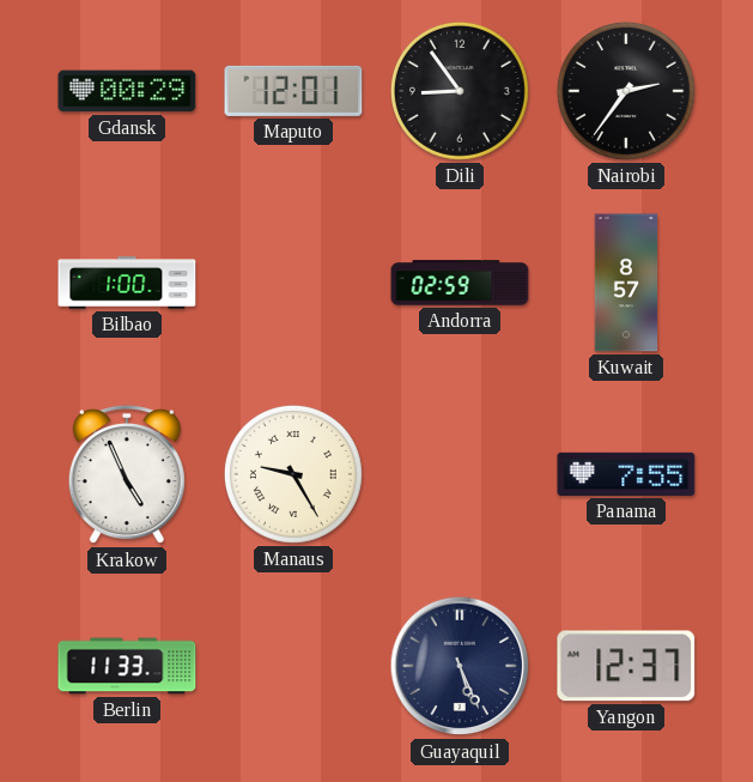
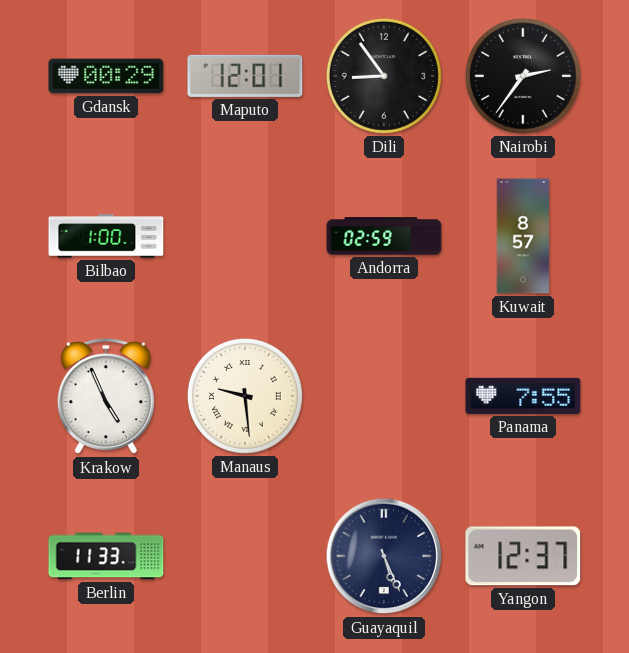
Manaus: 9:25 -> 9:29
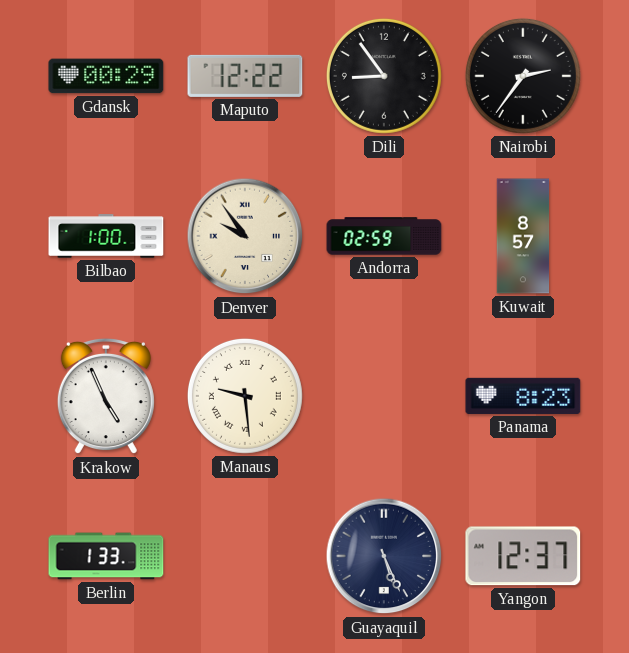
Maputo: 12:01 -> 12:22
Denver: none -> 9:54
Panama: 7:55 -> 8:23
Berlin: 11:33 -> 1:33
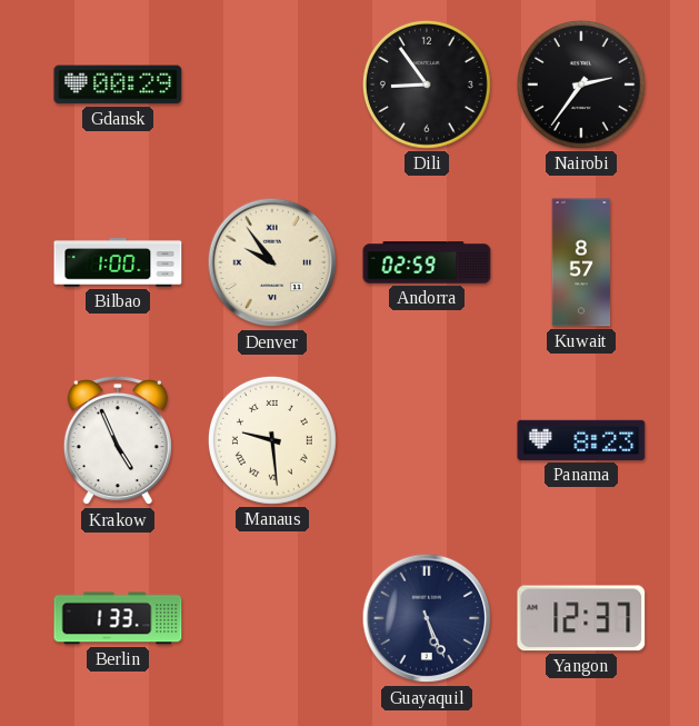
Maputo: 12:22 -> none
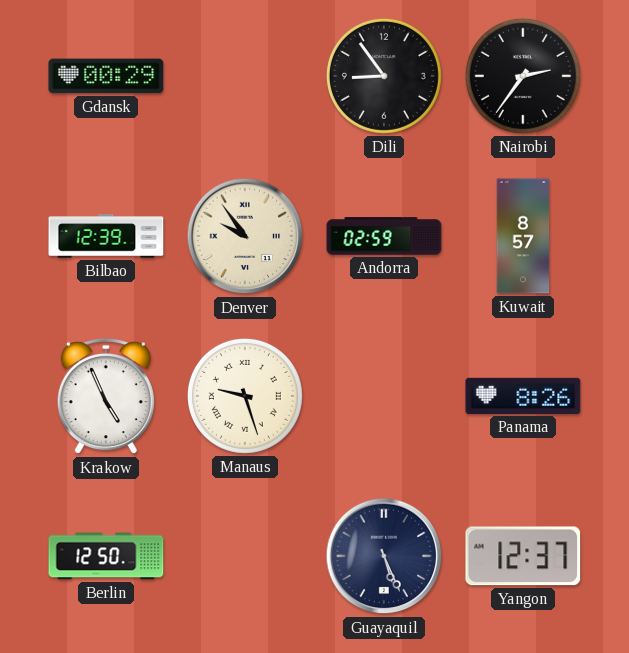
Bilbao: 1:00 -> 12:39
Manaus: 9:29 -> 9:27
Panama: 8:23 -> 8:26
Berlin: 1:33 -> 12:50
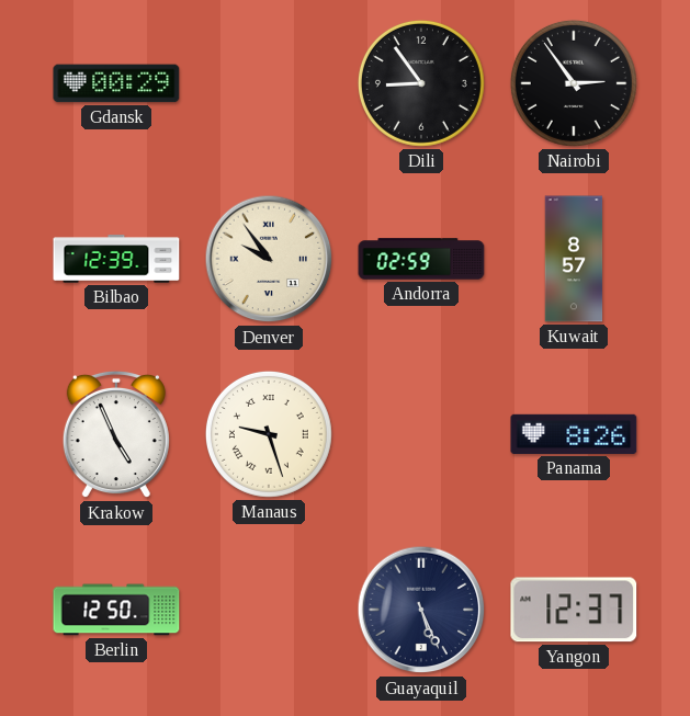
Nairobi: 2:36 -> 2:54
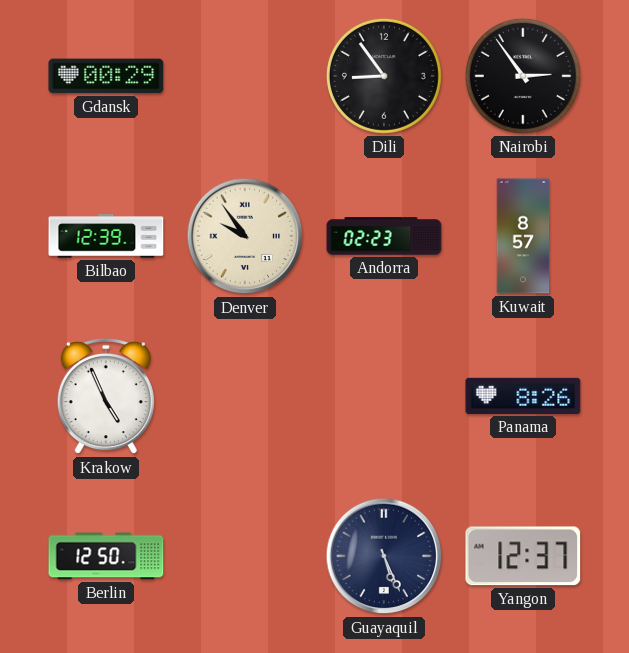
Andorra: 02:59 -> 02:23
Manaus: 9:27 -> none
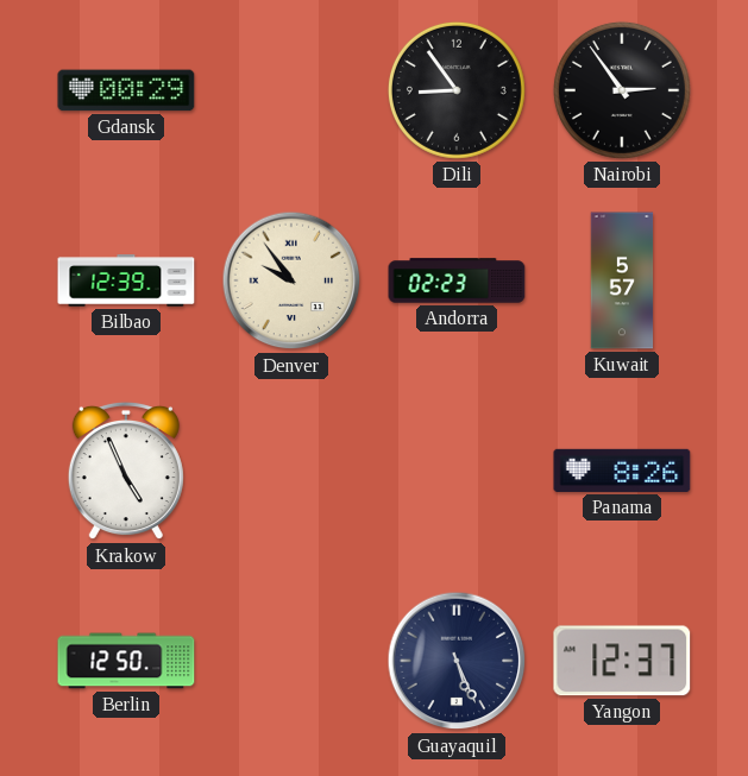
Kuwait: 8:57 -> 5:57
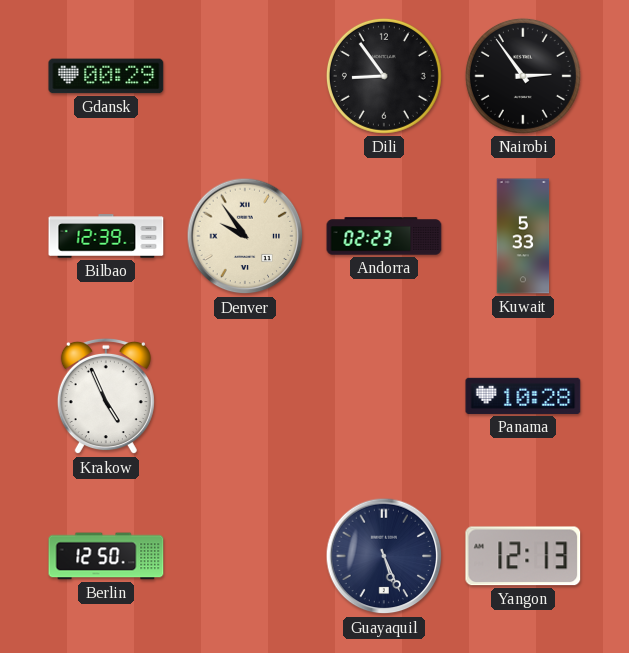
Kuwait: 5:57 -> 5:33
Panama: 8:26 -> 10:28
Yangon: 12:37 -> 12:13
